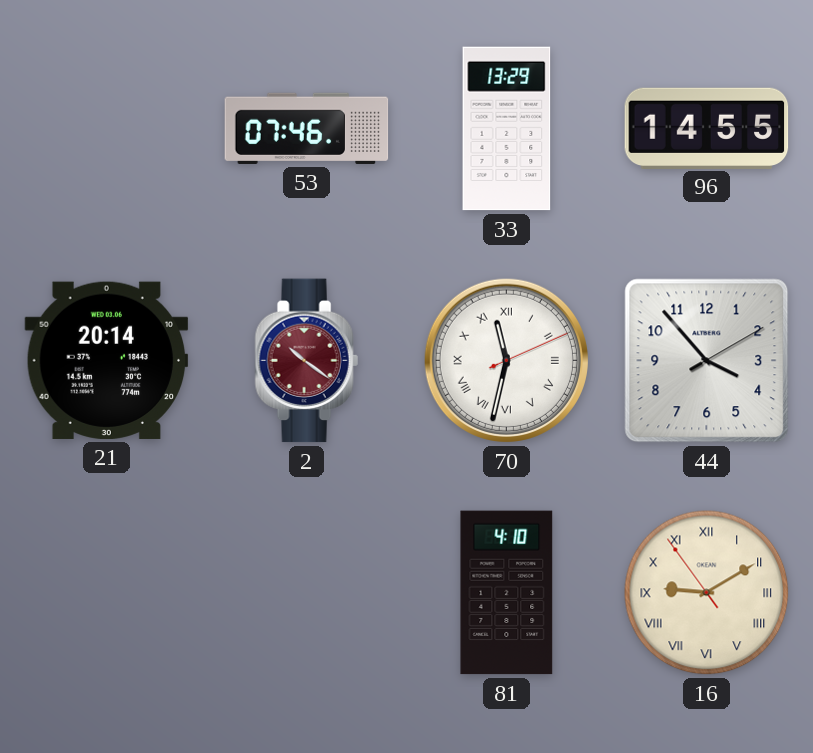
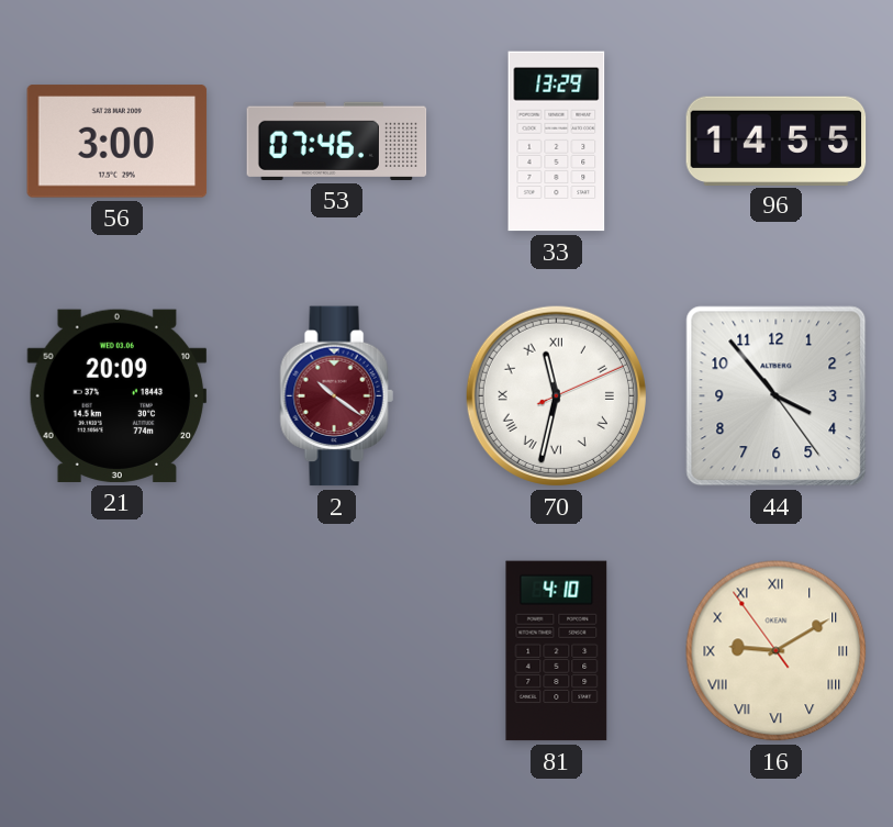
56: none -> 3:00
21: 20:14 -> 20:09
44: 3:53:10 -> 3:53:24
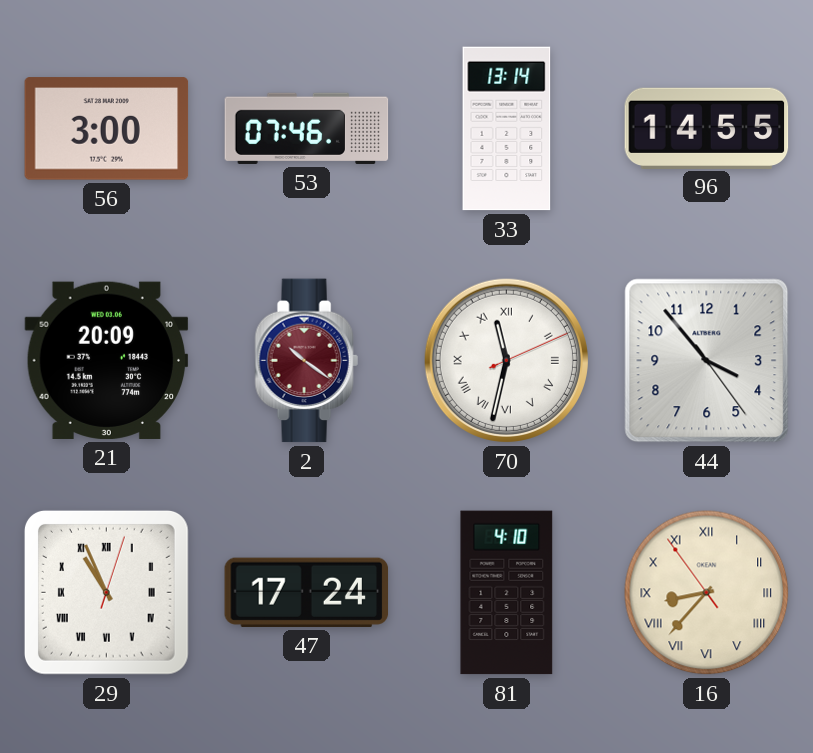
33: 13:29 -> 13:14
29: none -> 10:56
47: none -> 17:24
16: 9:09 -> 8:36
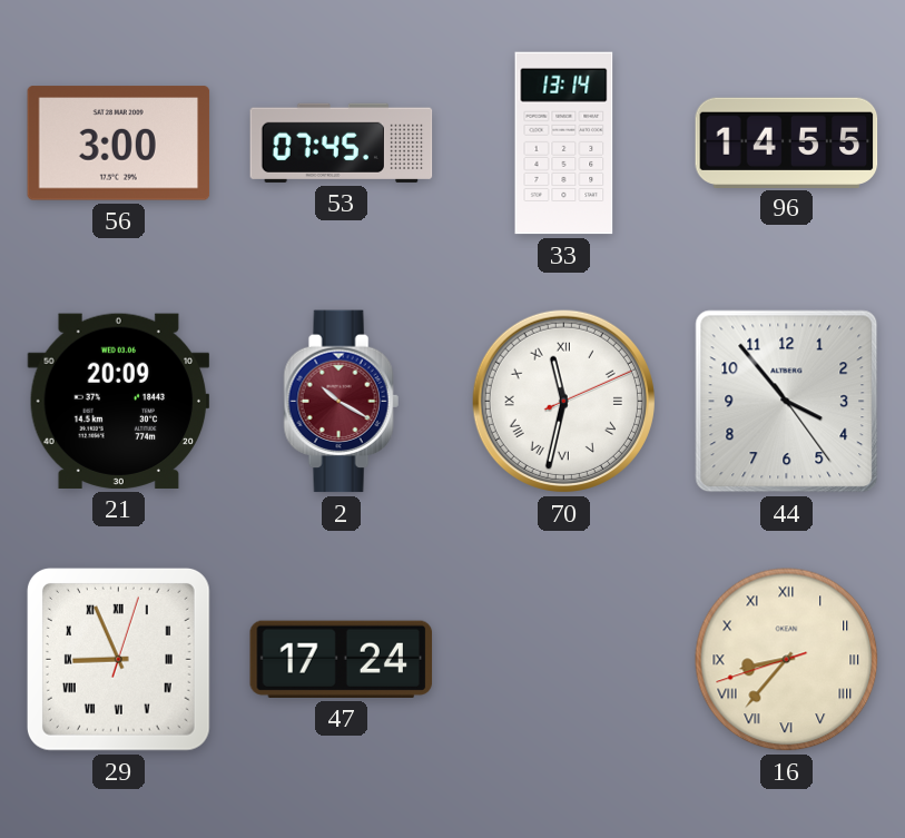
53: 07:46 -> 07:45
2: 10:21 -> 10:20
29: 10:56 -> 8:56
81: 4:10 -> none
16: 8:36:54 -> 8:36:42
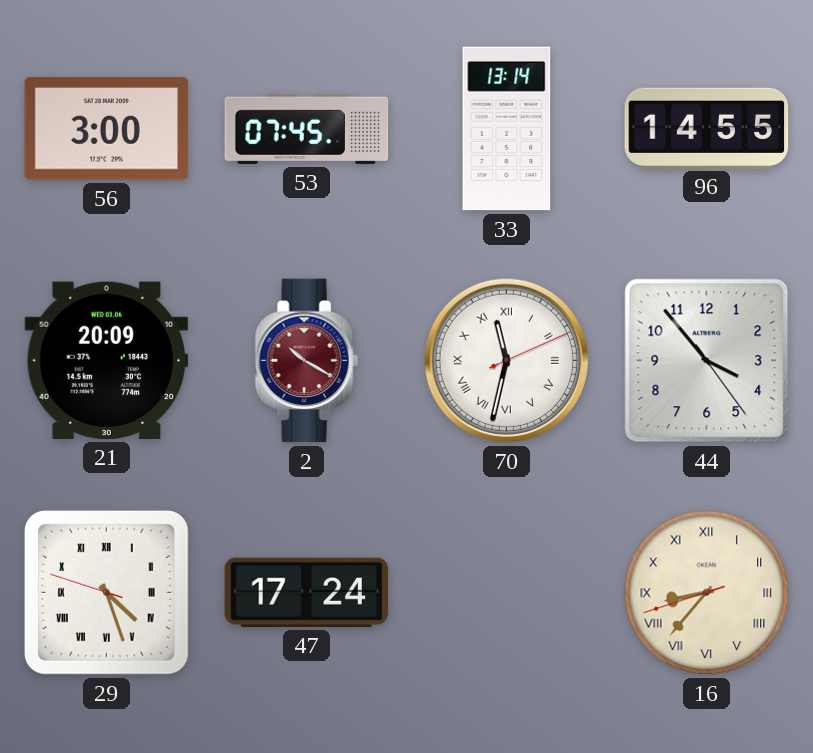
29: 8:56 -> 4:26
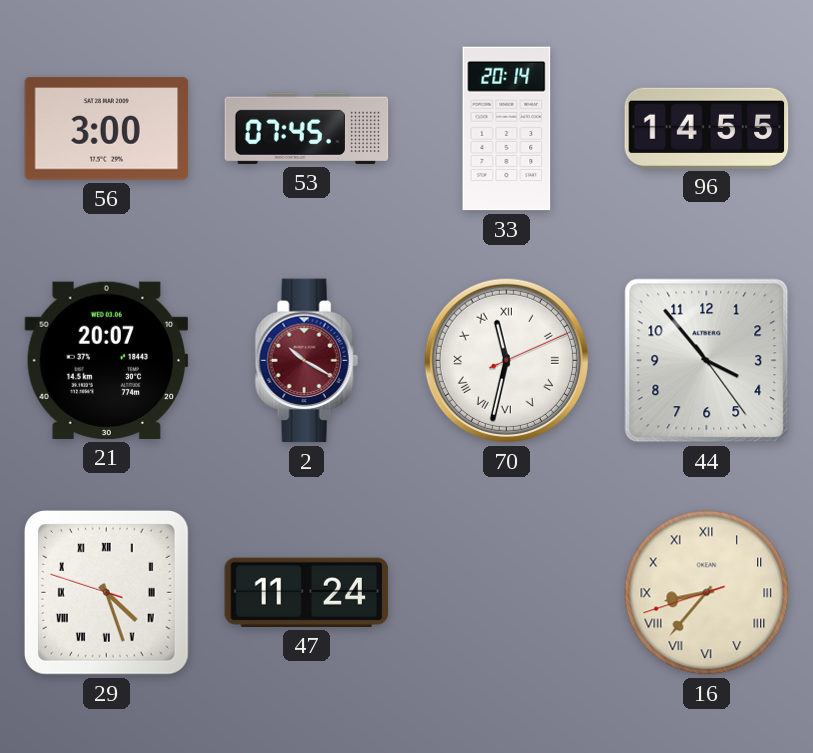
33: 13:14 -> 20:14
21: 20:09 -> 20:07
47: 17:24 -> 11:24
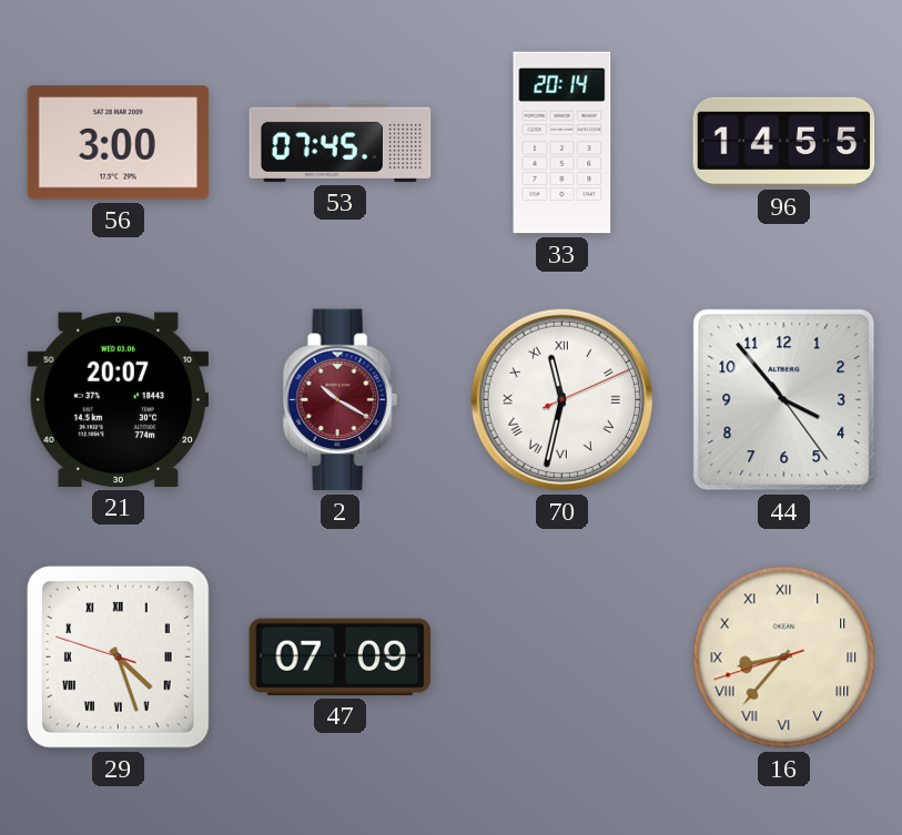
47: 11:24 -> 07:09
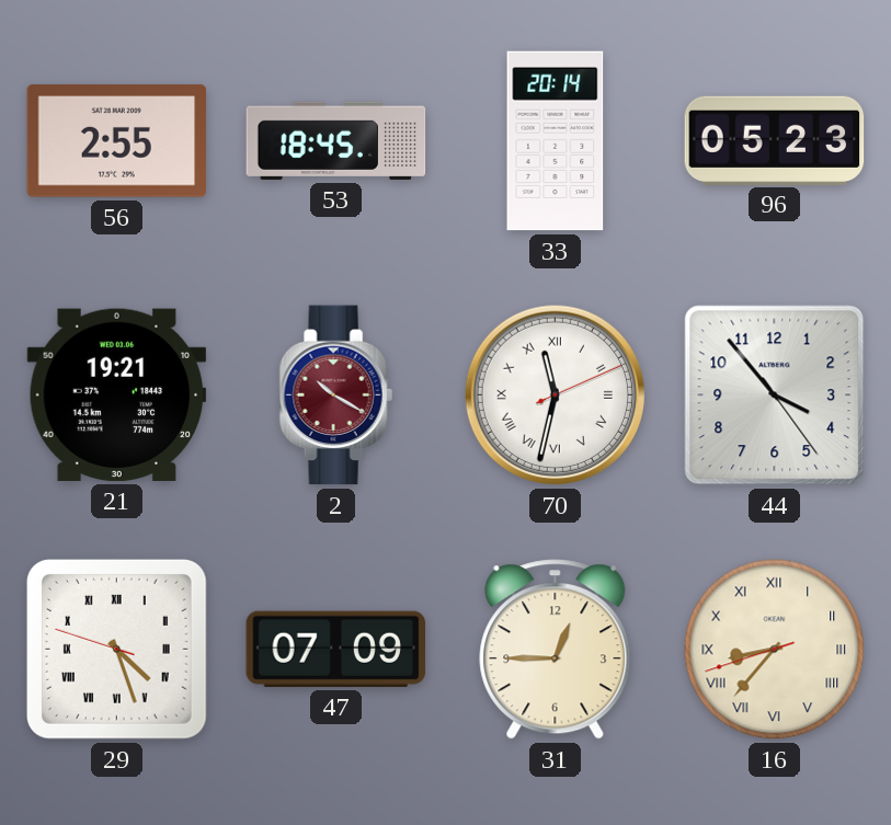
56: 3:00 -> 2:55
53: 07:45 -> 18:45
96: 14:55 -> 05:23
21: 20:07 -> 19:21
31: none -> 12:45
